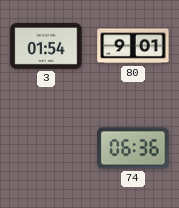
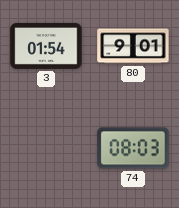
74: 06:36 -> 08:03
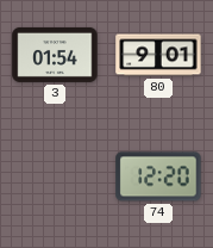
74: 08:03 -> 12:20
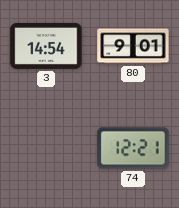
3: 01:54 -> 14:54
74: 12:20 -> 12:21
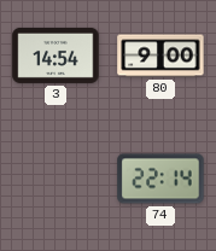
80: 9:01 -> 9:00
74: 12:21 -> 22:14
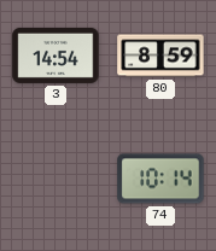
80: 9:00 -> 8:59
74: 22:14 -> 10:14
